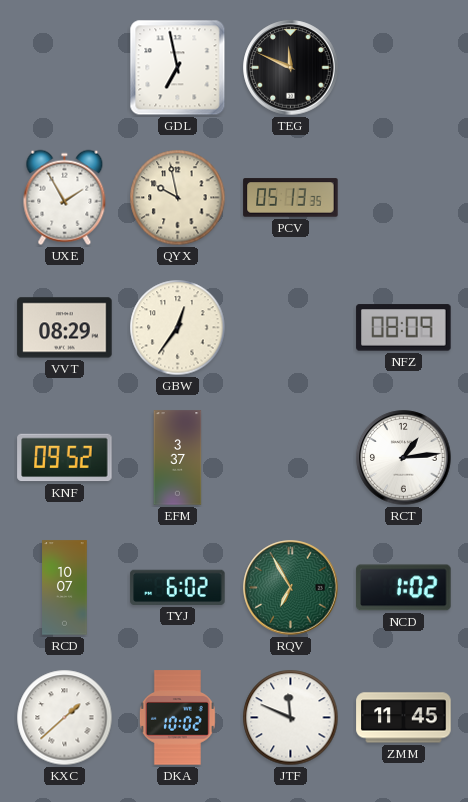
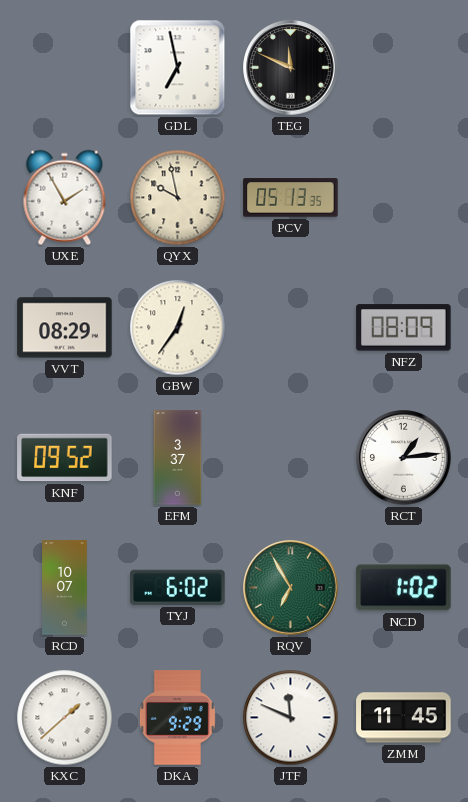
DKA: 10:02 -> 9:29
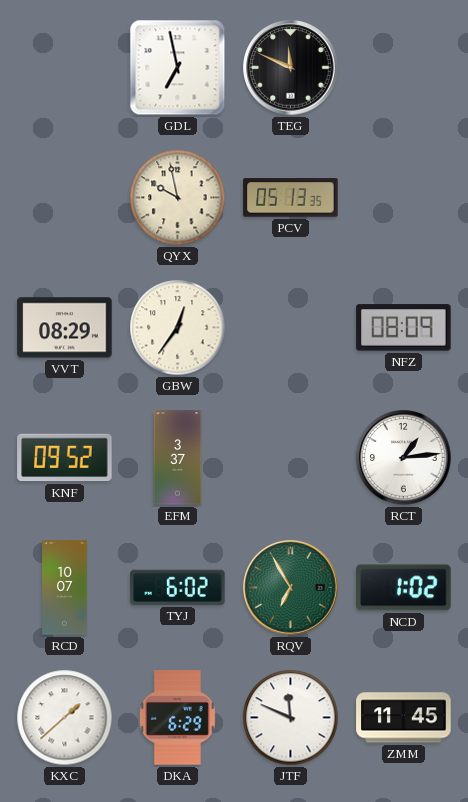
UXE: 1:55 -> none
DKA: 9:29 -> 6:29
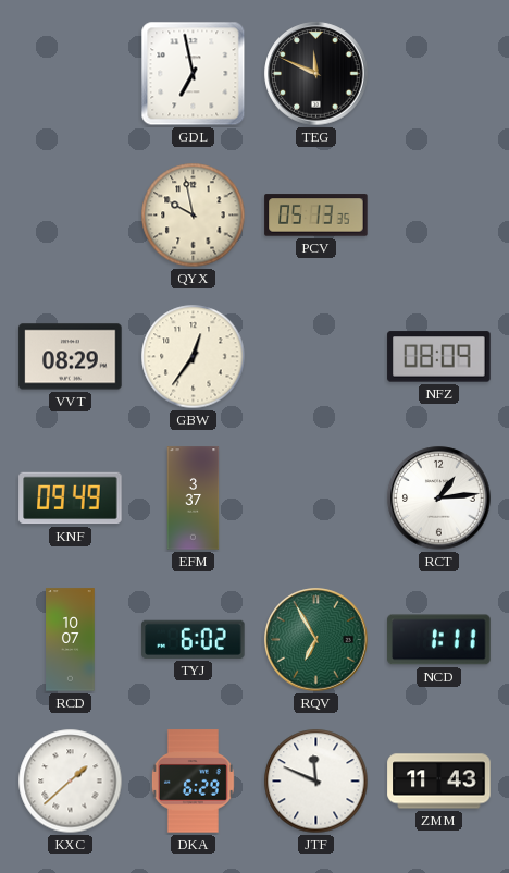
KNF: 09:52 -> 09:49
NCD: 1:02 -> 1:11
ZMM: 11:45 -> 11:43
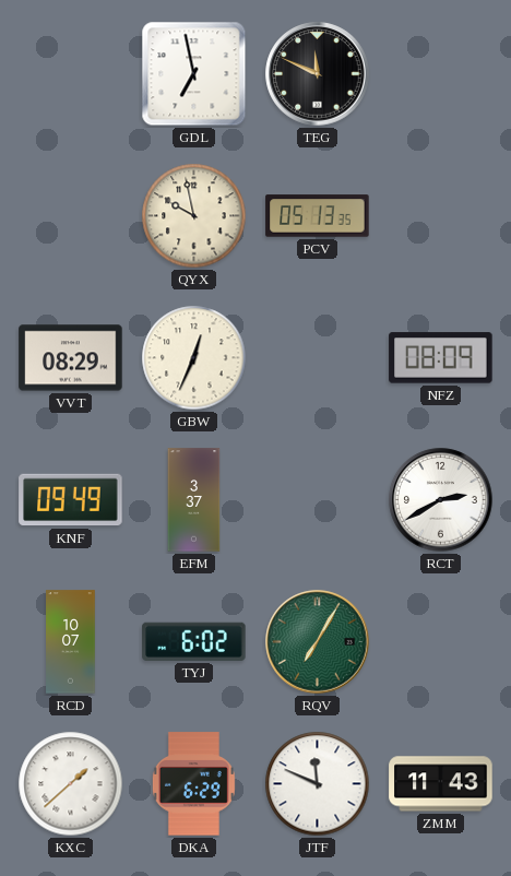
GBW: 12:36 -> 12:34
RCT: 1:14 -> 2:40
RQV: 6:55 -> 7:05
NCD: 1:11 -> none
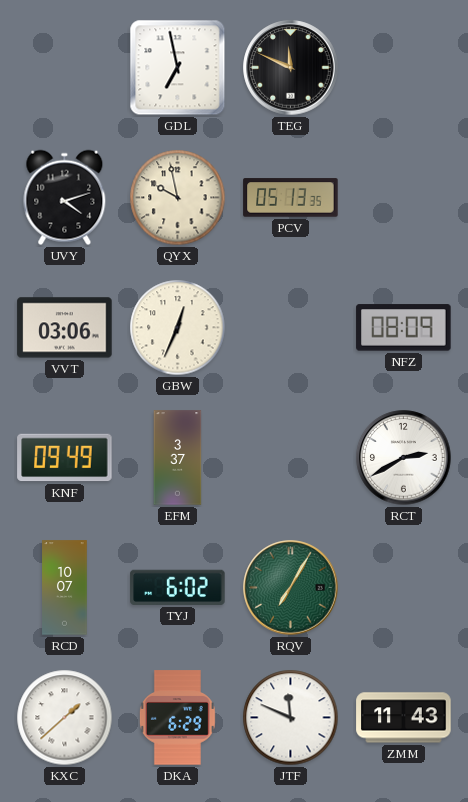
UVY: none -> 4:12
VVT: 08:29 -> 03:06
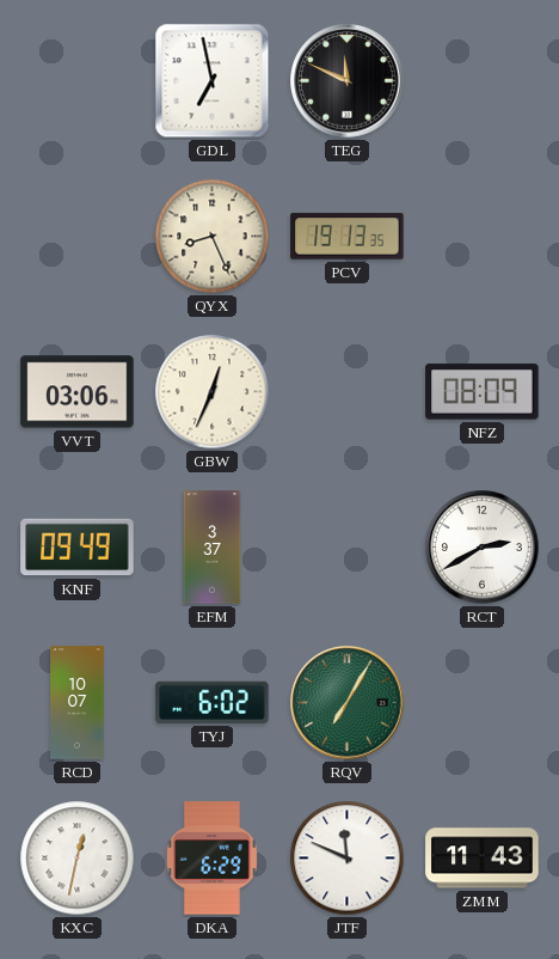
UVY: 4:12 -> none
QYX: 9:58 -> 8:26
PCV: 05:13 -> 19:13
KXC: 1:38 -> 12:32
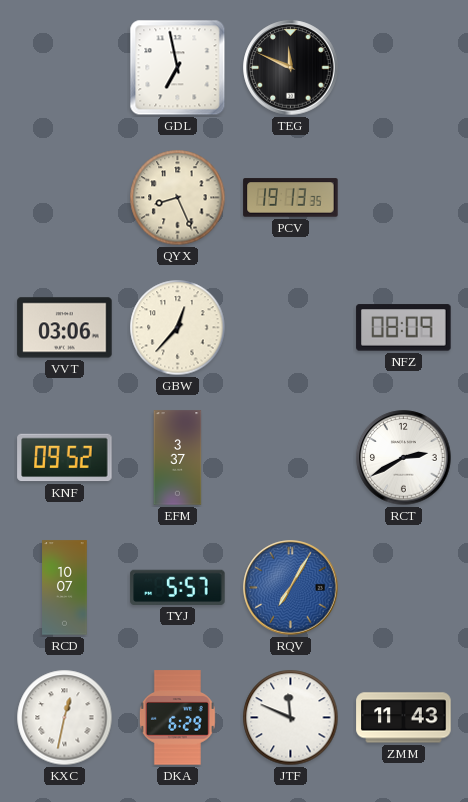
GBW: 12:34 -> 12:37
KNF: 09:49 -> 09:52
TYJ: 6:02 -> 5:57
RQV dial: green -> blue
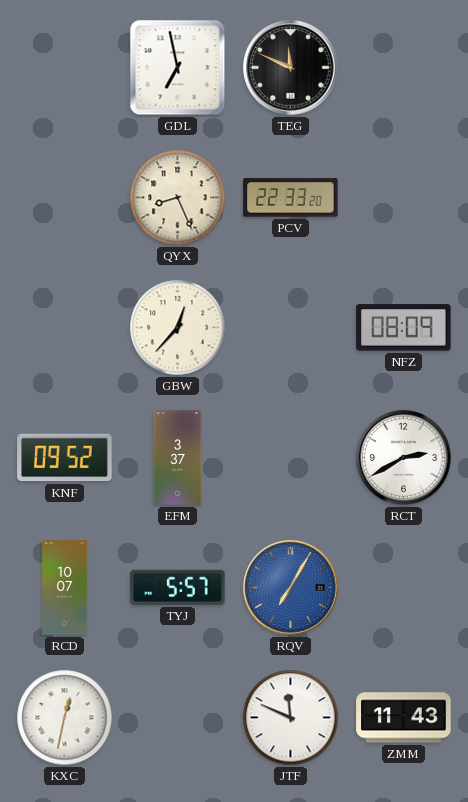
PCV: 19:13 -> 22:33
VVT: 03:06 -> none
DKA: 6:29 -> none
